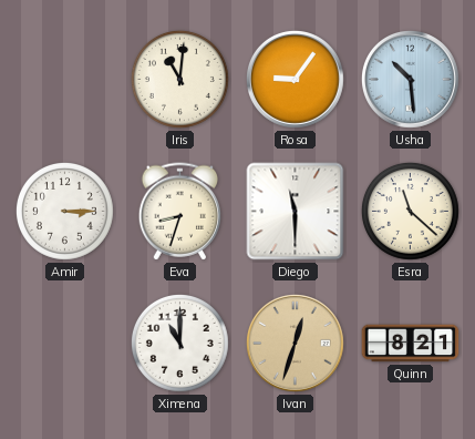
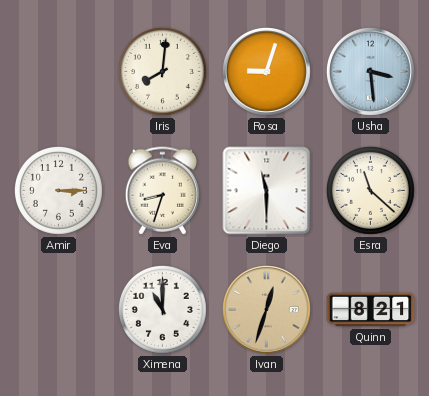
Iris: 11:01 -> 8:01
Rosa: 9:06 -> 9:03
Usha: 10:29 -> 3:29
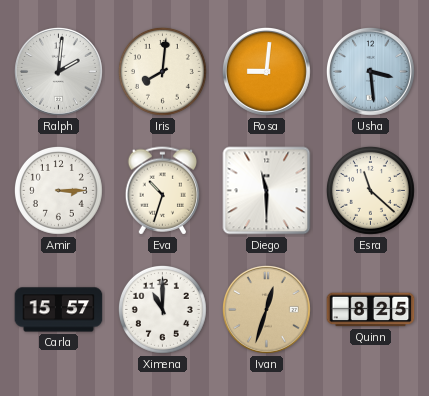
Ralph: none -> 2:01
Rosa: 9:03 -> 9:01
Eva: 8:33 -> 10:33
Carla: none -> 15:57
Quinn: 8:21 -> 8:25
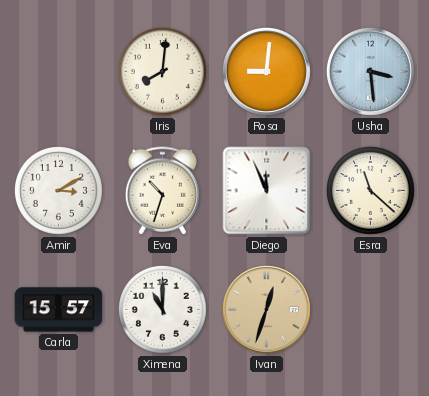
Ralph: 2:01 -> none
Amir: 3:15 -> 3:10
Diego: 11:30 -> 11:56
Quinn: 8:25 -> none
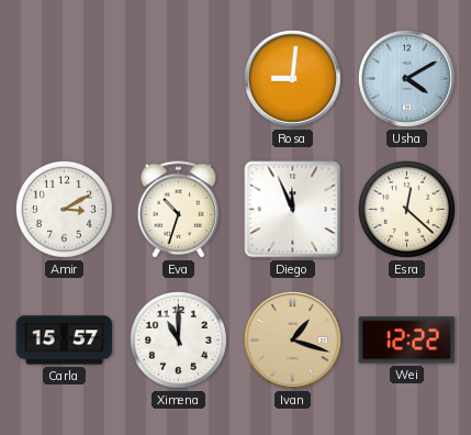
Iris: 8:01 -> none
Usha: 3:29 -> 4:10
Esra: 11:22 -> 12:22
Ivan: 12:33 -> 1:18
Wei: none -> 12:22
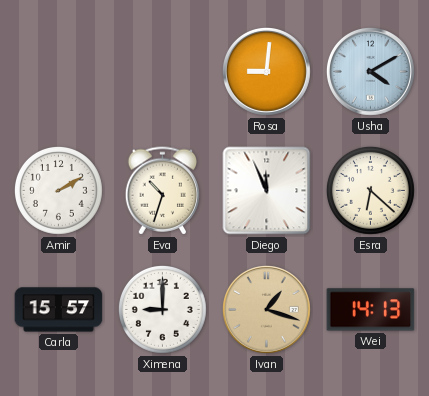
Amir: 3:10 -> 2:10
Esra: 12:22 -> 6:22
Ximena: 11:00 -> 9:00
Wei: 12:22 -> 14:13
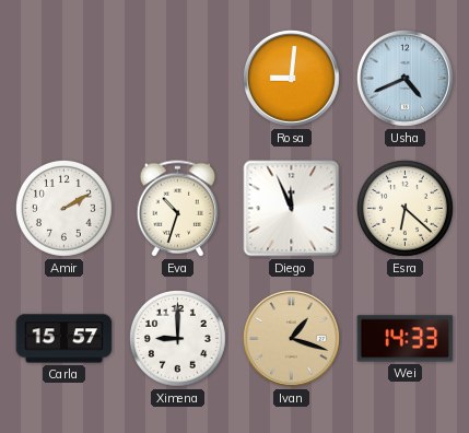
Usha: 4:10 -> 4:41
Wei: 14:13 -> 14:33
